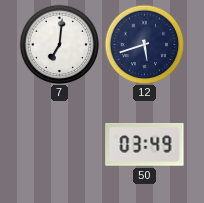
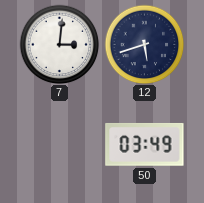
7: 7:01 -> 3:01
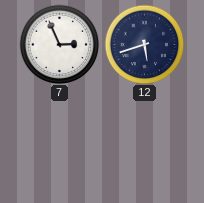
7: 3:01 -> 2:56
50: 03:49 -> none
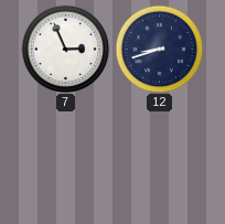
12: 5:42 -> 8:42
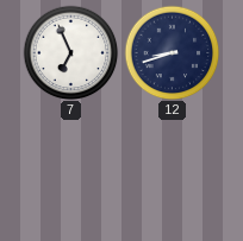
7: 2:56 -> 6:56
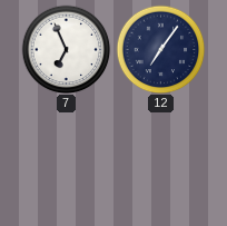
12: 8:42 -> 7:06
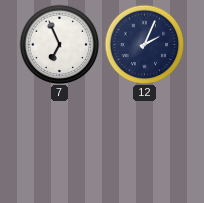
12: 7:06 -> 2:04
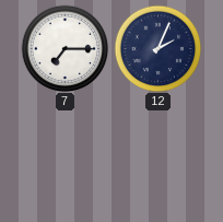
7: 6:56 -> 7:15
